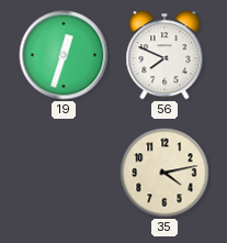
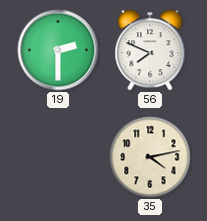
19: 12:33 -> 2:30
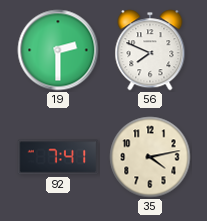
92: none -> 7:41
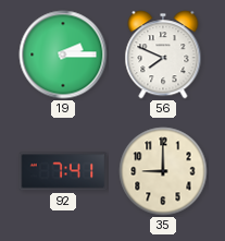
19: 2:30 -> 2:15
35: 4:13 -> 9:00
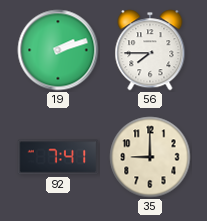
19: 2:15 -> 2:12
56: 7:49 -> 7:45
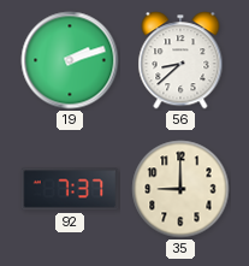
56: 7:45 -> 8:38
92: 7:41 -> 7:37
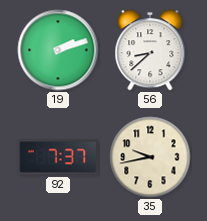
35: 9:00 -> 9:43
